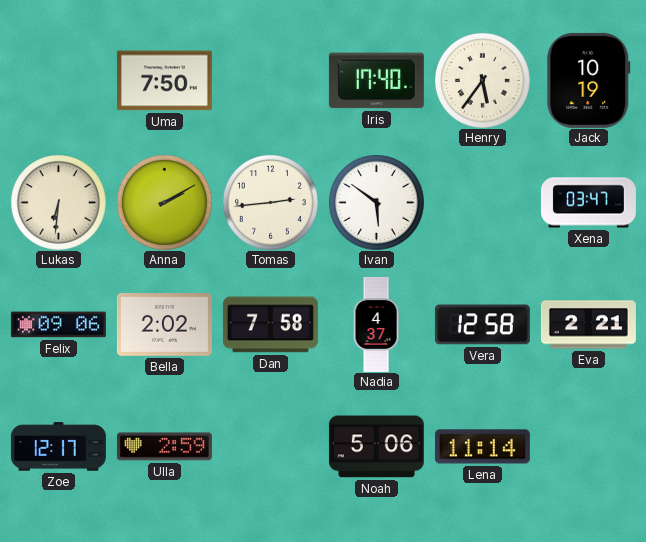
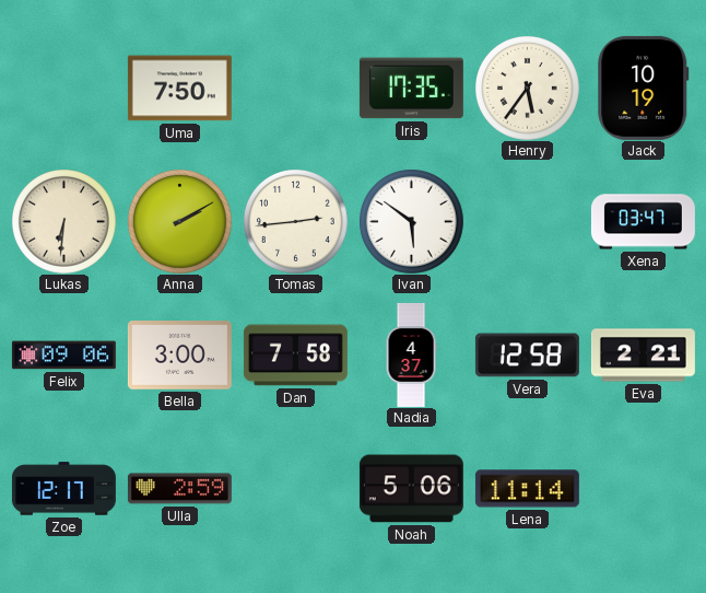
Iris: 17:40 -> 17:35
Bella: 2:02 -> 3:00
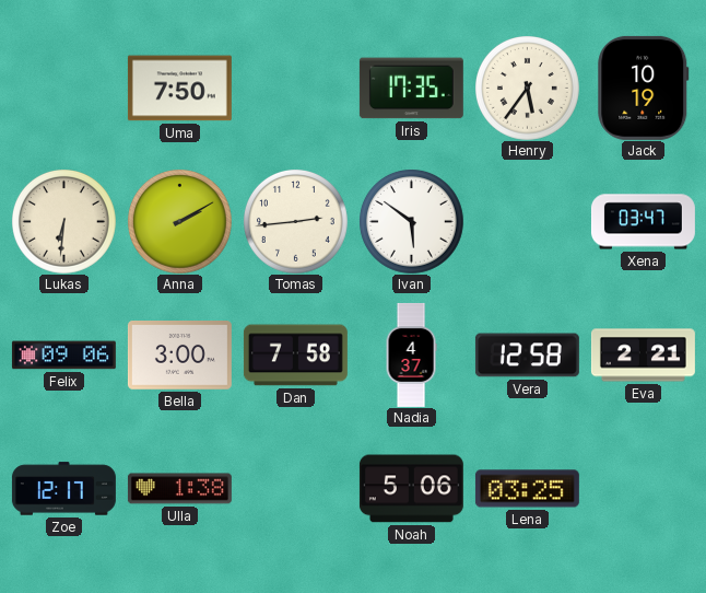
Ulla: 2:59 -> 1:38
Lena: 11:14 -> 03:25
